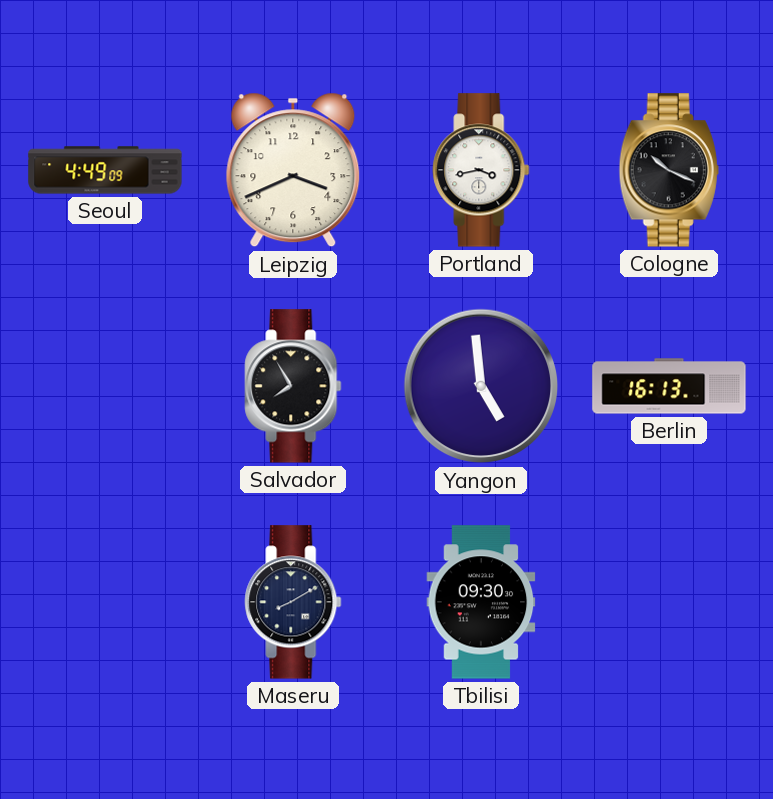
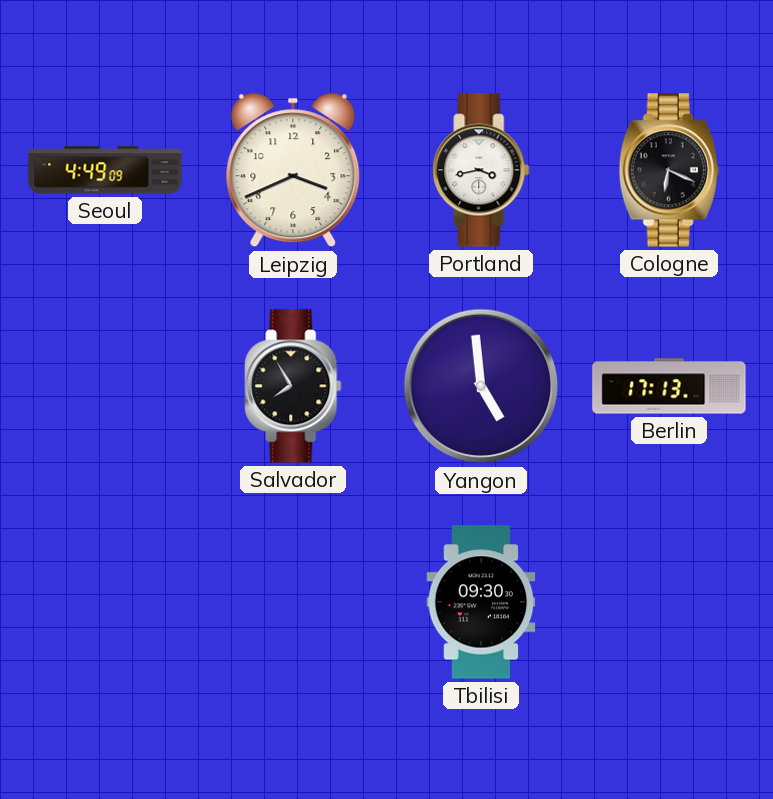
Cologne: 10:19 -> 6:19
Berlin: 16:13 -> 17:13
Maseru: 8:10 -> none
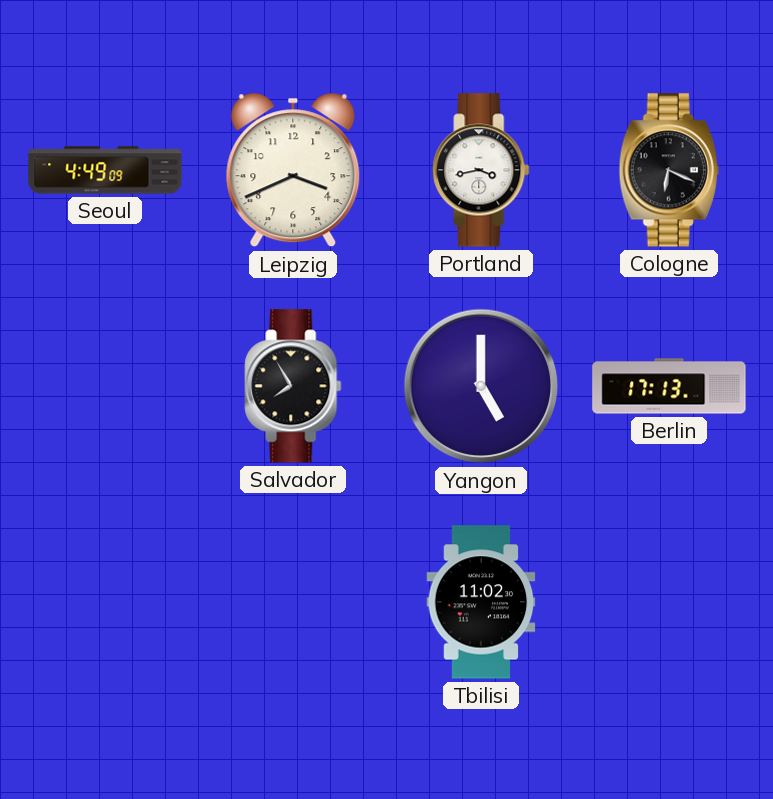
Yangon: 4:59 -> 5:00
Tbilisi: 09:30 -> 11:02
